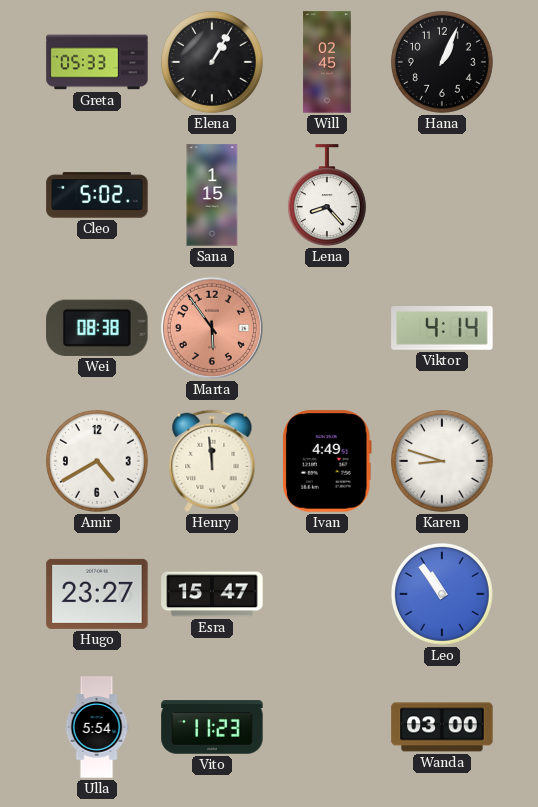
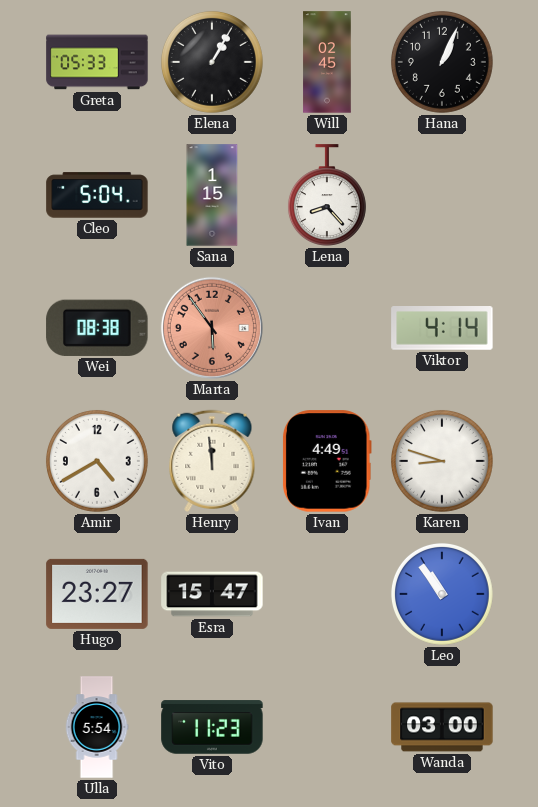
Cleo: 5:02 -> 5:04
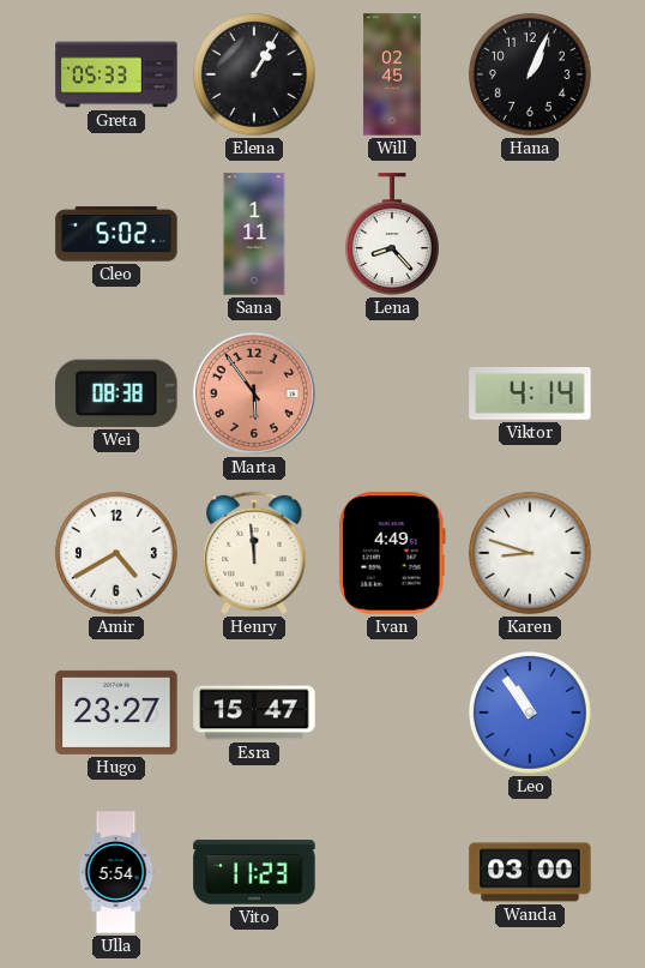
Cleo: 5:04 -> 5:02
Sana: 1:15 -> 1:11
